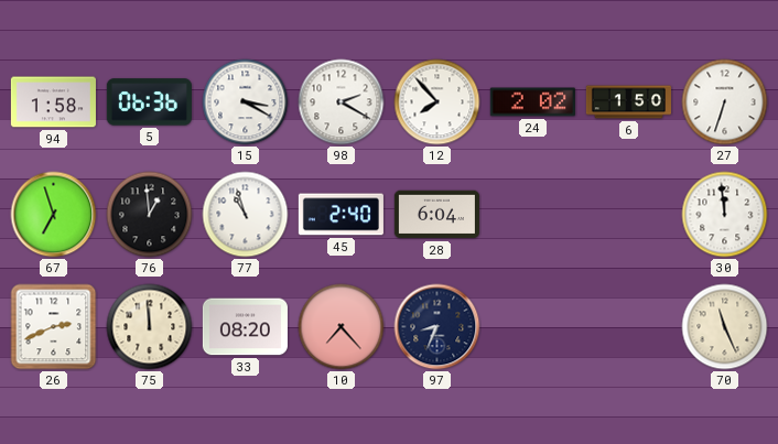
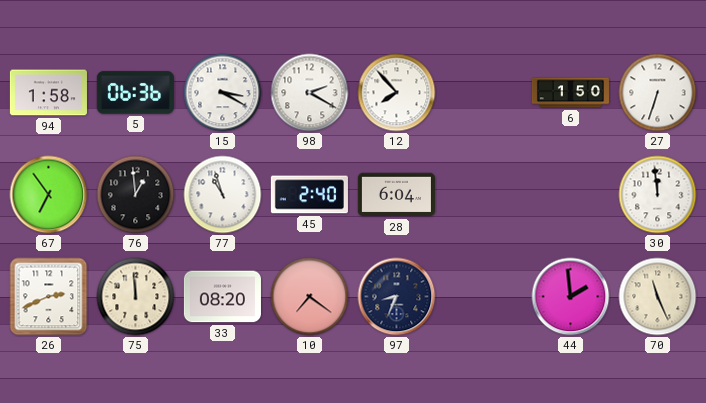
24: 2:02 -> none
67: 6:57 -> 6:54
10: 7:23 -> 7:21
44: none -> 1:59
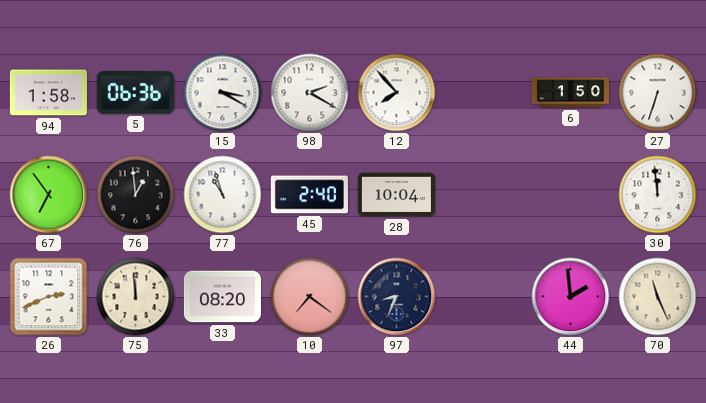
28: 6:04 -> 10:04
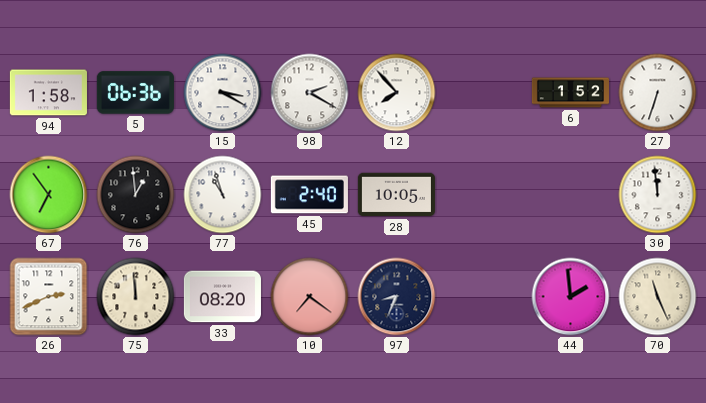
6: 1:50 -> 1:52
28: 10:04 -> 10:05
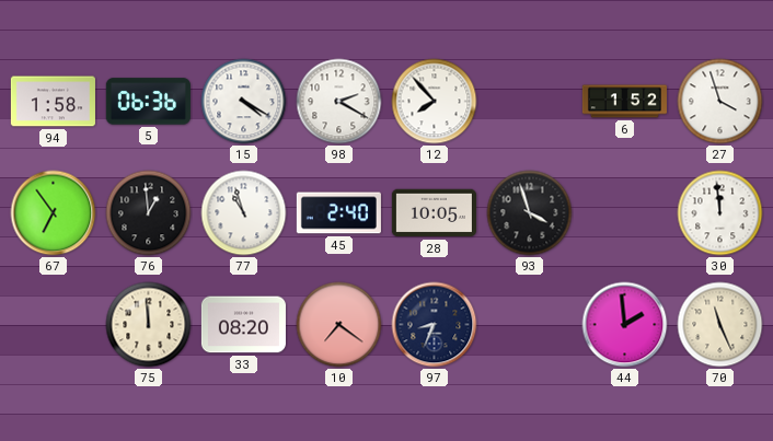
15: 3:20 -> 4:20
27: 6:33 -> 3:57
93: none -> 3:57
26: 2:41 -> none
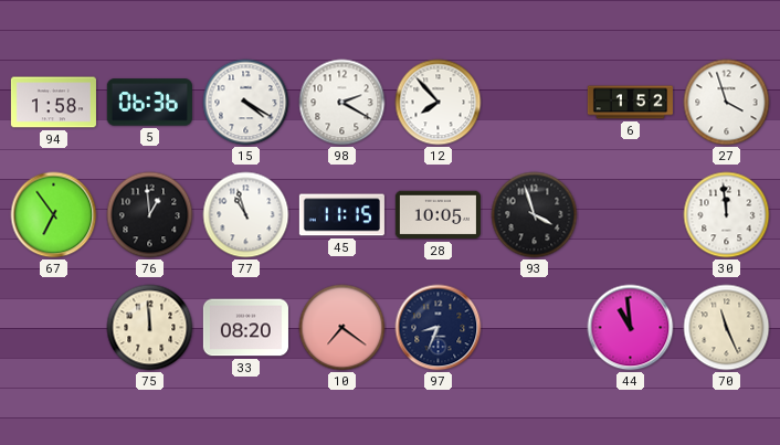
45: 2:40 -> 11:15
44: 1:59 -> 10:59
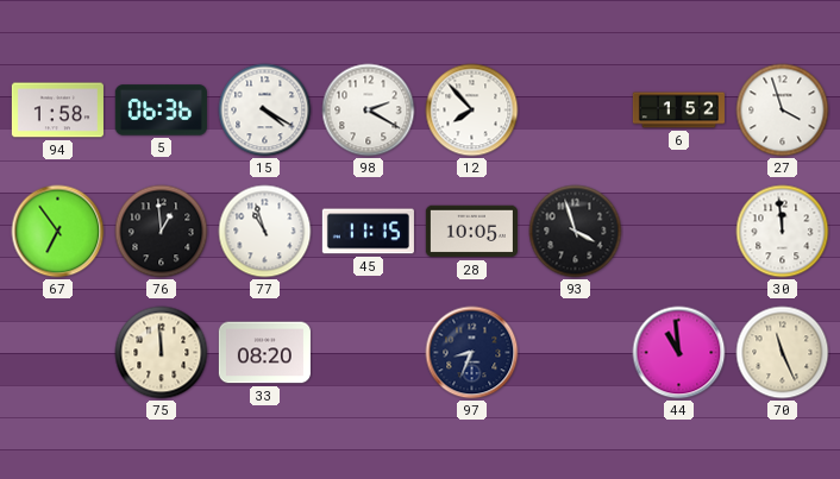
10: 7:21 -> none
